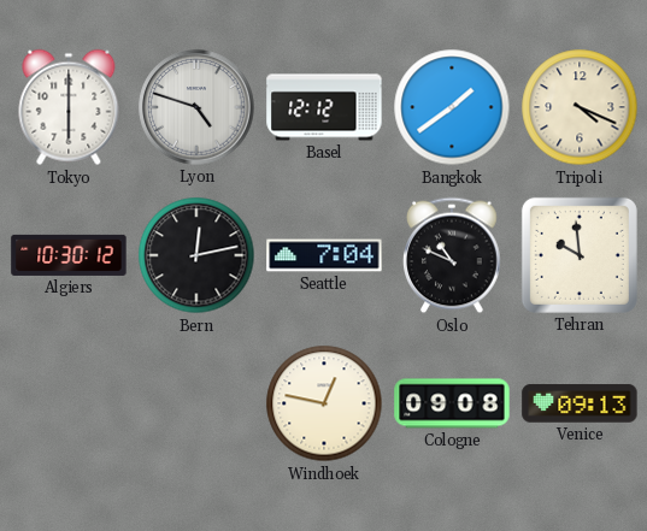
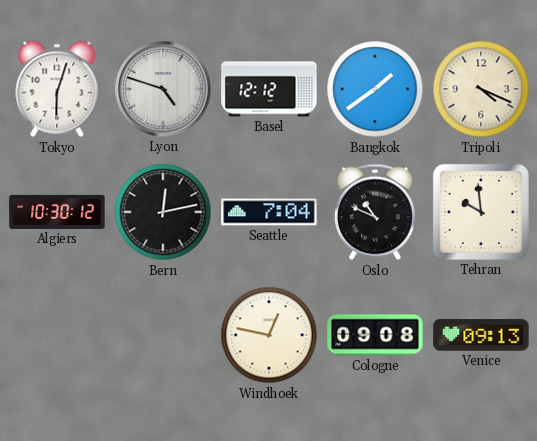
Tokyo: 6:00 -> 6:03
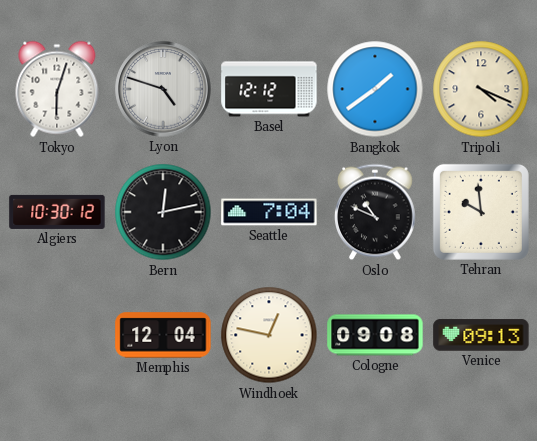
Memphis: none -> 12:04
